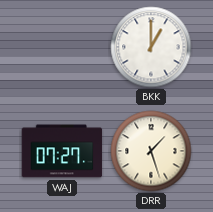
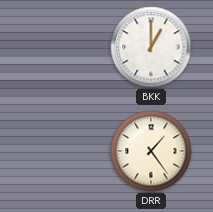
WAJ: 07:27 -> none
DRR: 1:27 -> 1:24
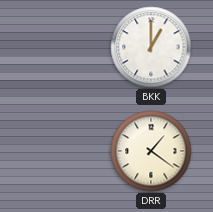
DRR: 1:24 -> 1:21
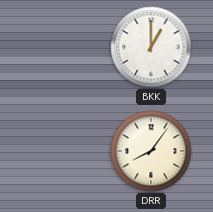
DRR: 1:21 -> 8:06
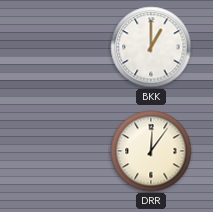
DRR: 8:06 -> 12:06
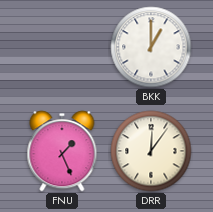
FNU: none -> 1:26
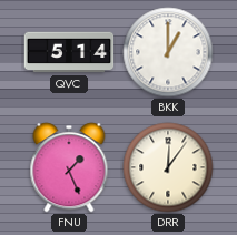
QVC: none -> 5:14
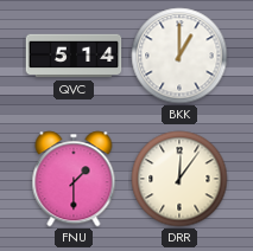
FNU: 1:26 -> 1:30
